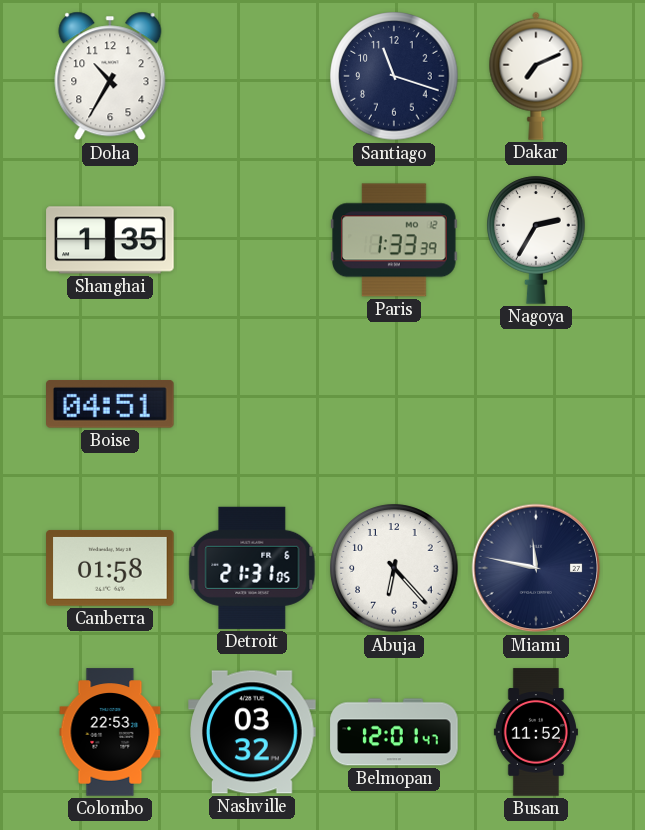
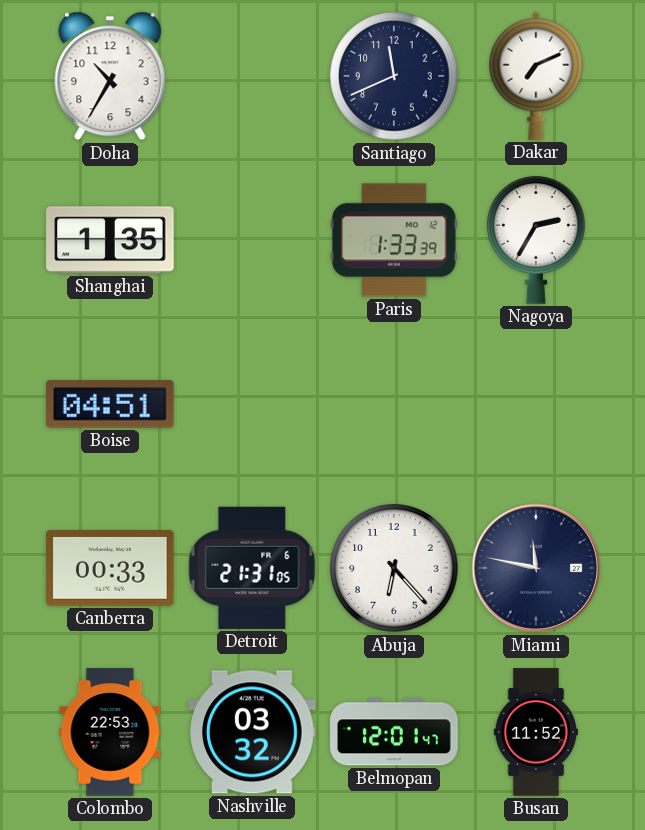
Santiago: 11:18 -> 11:41
Canberra: 01:58 -> 00:33
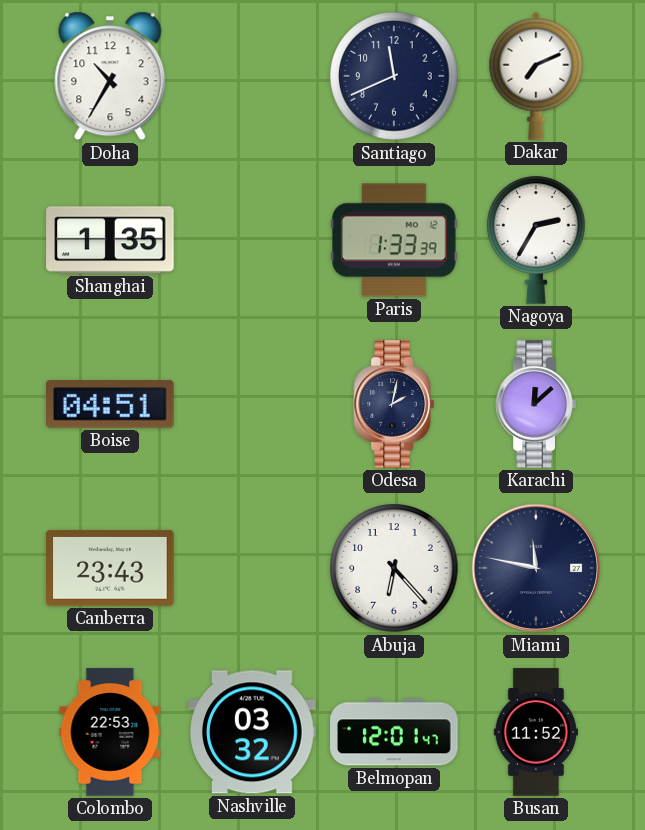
Odesa: none -> 2:02
Karachi: none -> 12:08
Canberra: 00:33 -> 23:43
Detroit: 21:31 -> none
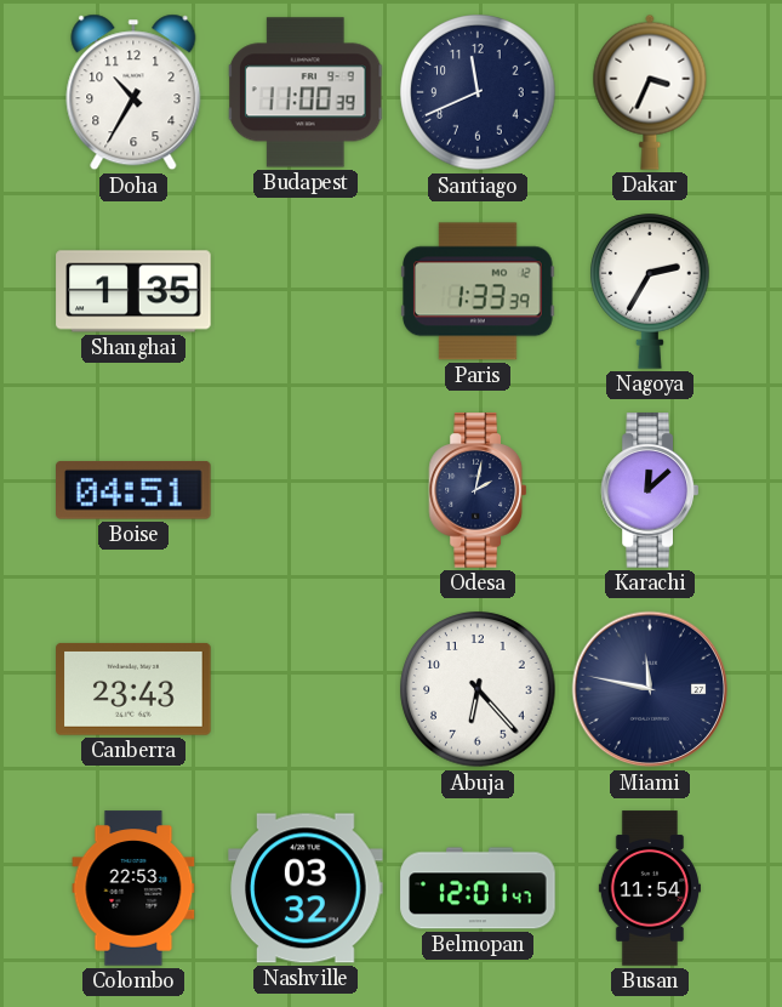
Budapest: none -> 11:00
Dakar: 7:11 -> 3:34
Busan: 11:52 -> 11:54
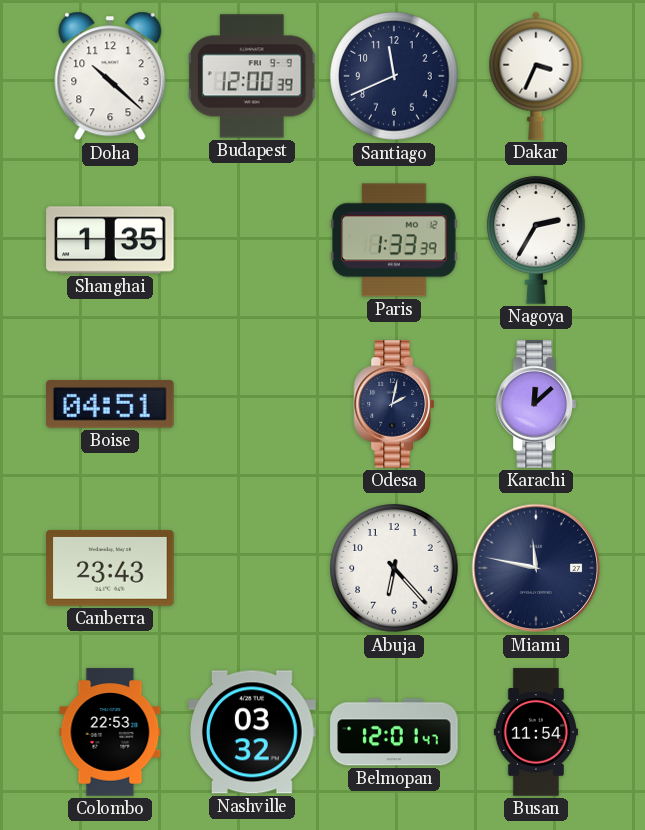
Doha: 10:35 -> 10:22
Budapest: 11:00 -> 12:00
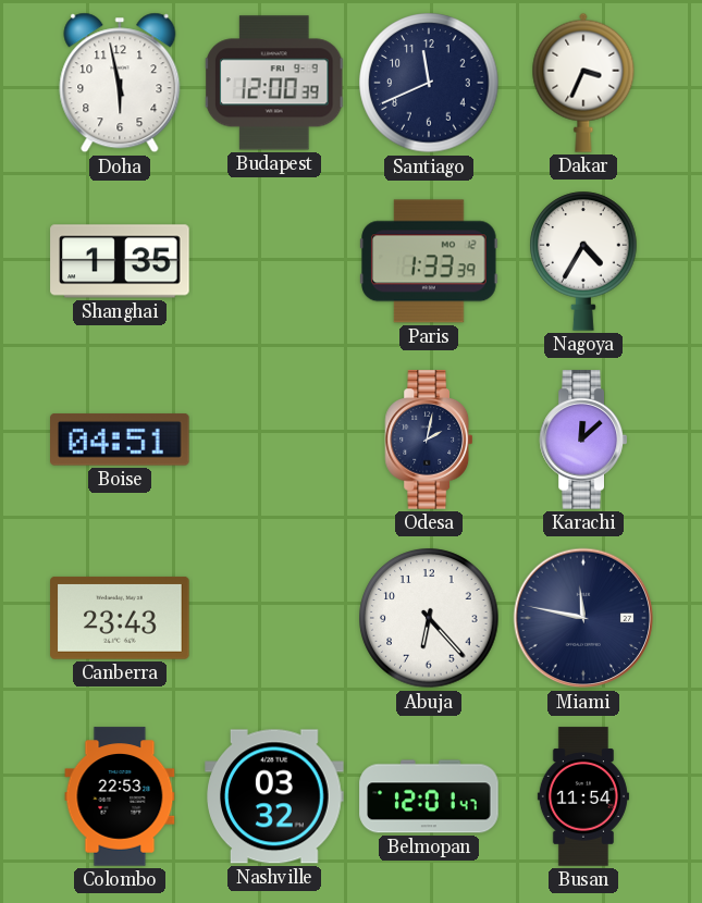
Doha: 10:22 -> 5:58
Nagoya: 2:35 -> 4:35
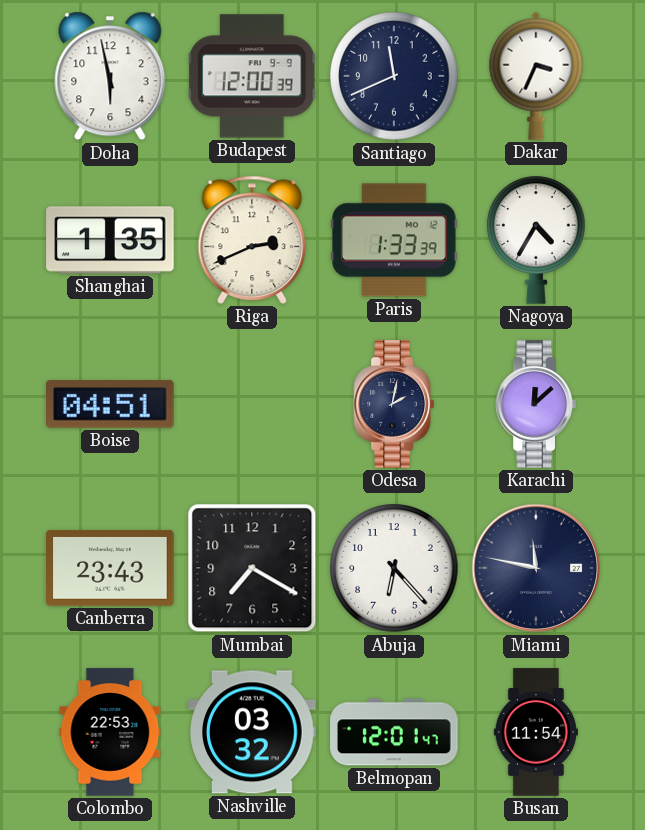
Riga: none -> 2:41
Mumbai: none -> 7:20
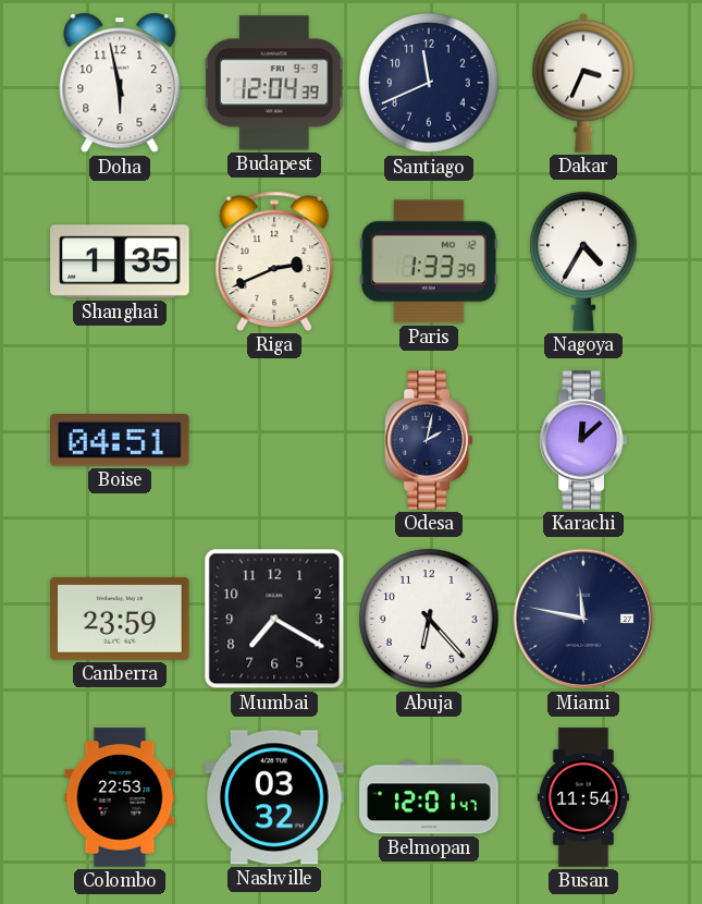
Budapest: 12:00 -> 12:04
Canberra: 23:43 -> 23:59
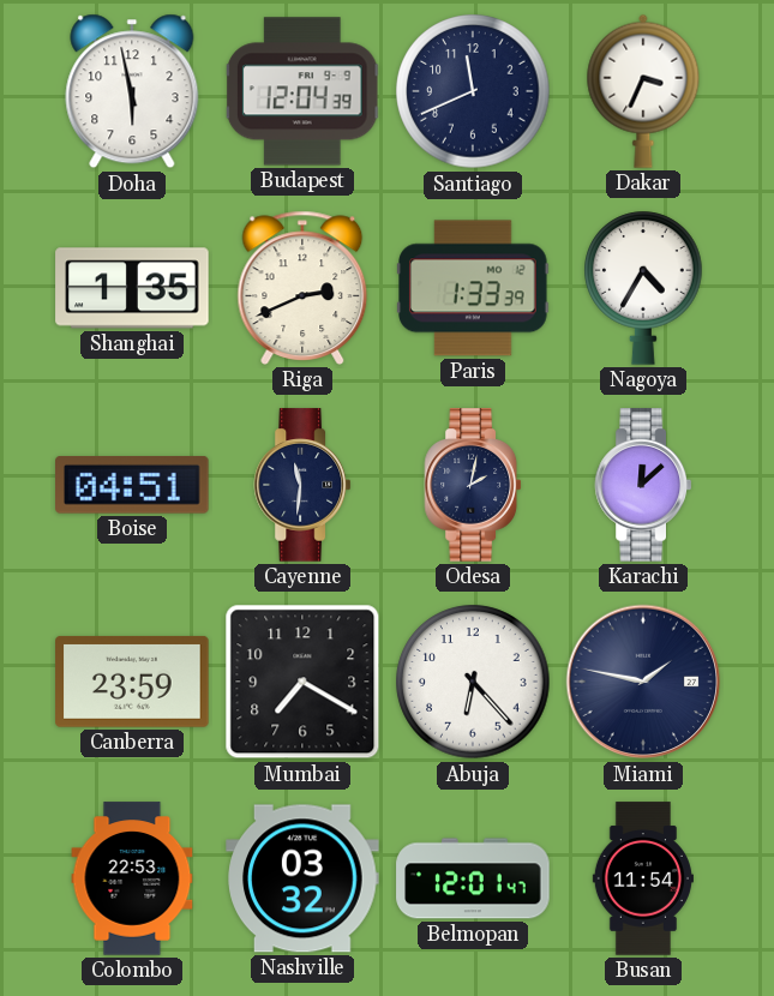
Cayenne: none -> 11:31
Miami: 11:47 -> 1:47
